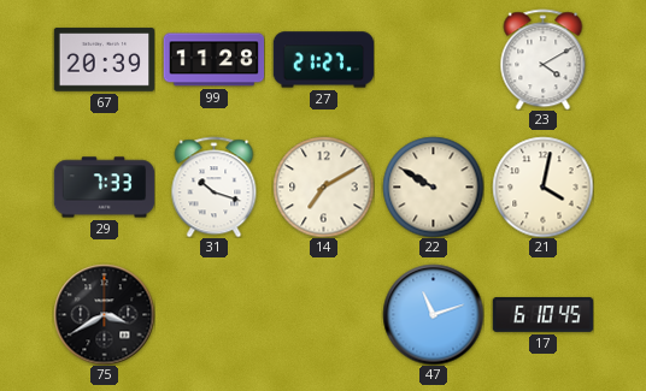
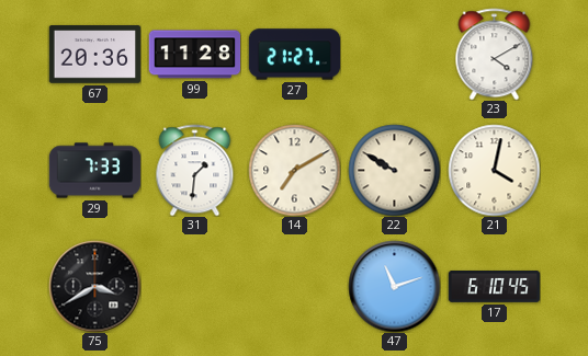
67: 20:39 -> 20:36
31: 10:18 -> 1:31
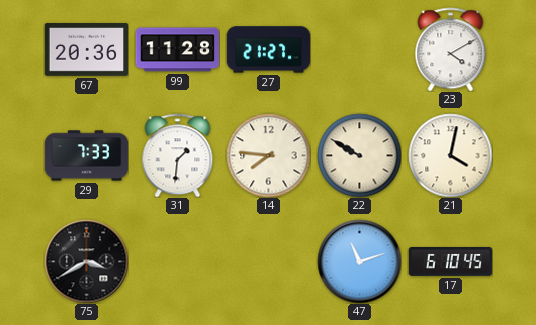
14: 7:10 -> 7:46
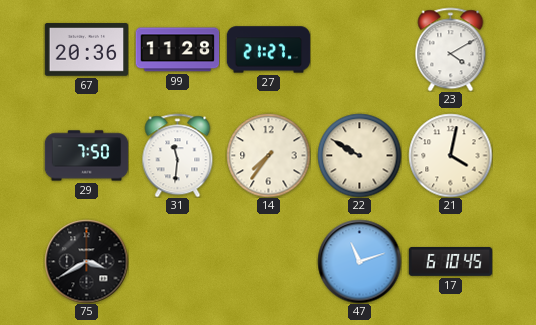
29: 7:33 -> 7:50
31: 1:31 -> 11:31
14: 7:46 -> 7:36
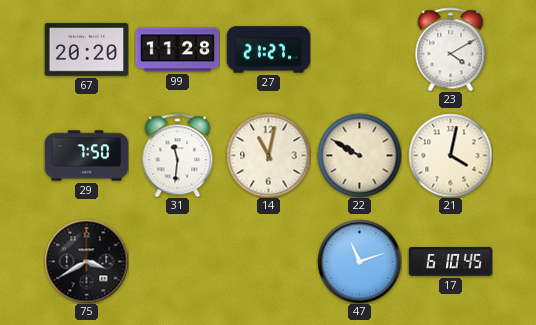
67: 20:36 -> 20:20
14: 7:36 -> 11:02
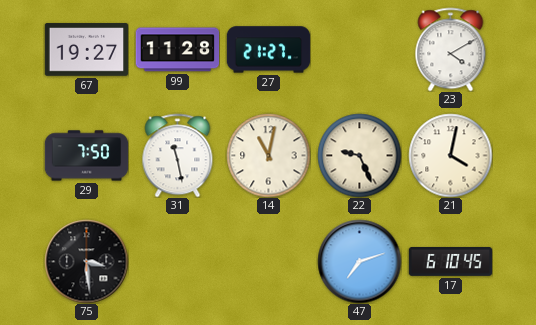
67: 20:20 -> 19:27
31: 11:31 -> 11:28
22: 9:50 -> 9:26
75: 3:40 -> 3:29
47: 11:12 -> 7:12
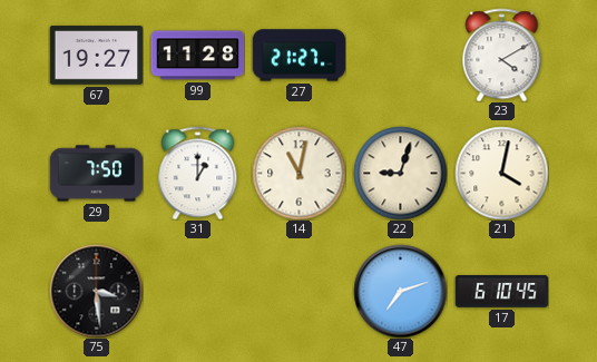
31: 11:28 -> 1:00
22: 9:26 -> 9:03
